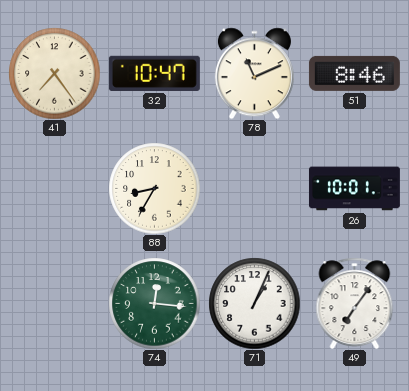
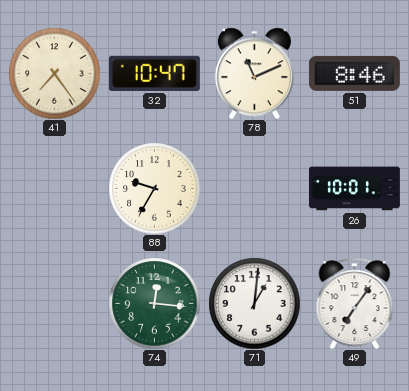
88: 8:35 -> 9:35
71: 1:04 -> 1:01
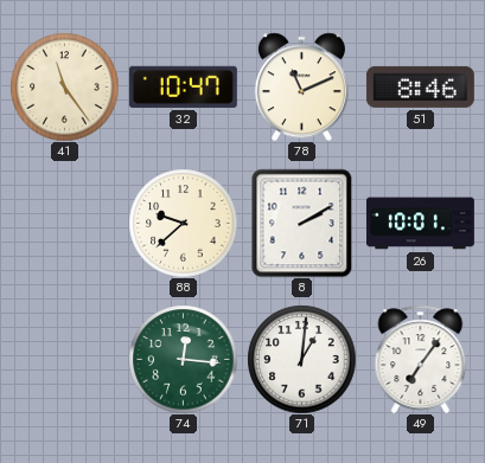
41: 7:24 -> 11:24
88: 9:35 -> 9:38
8: none -> 2:10
